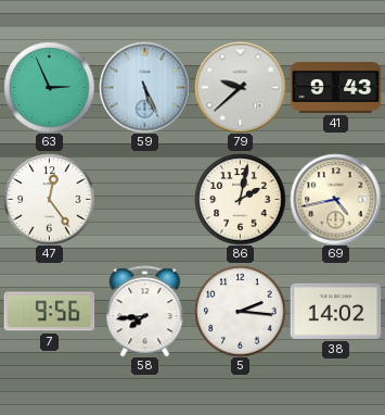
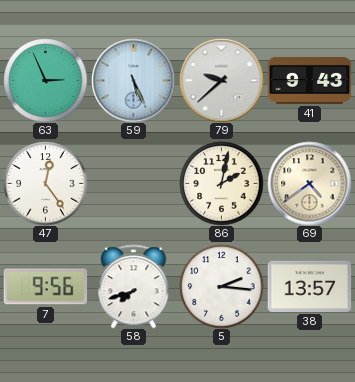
69: 4:43 -> 4:39
58: 7:44 -> 7:42
38: 14:02 -> 13:57
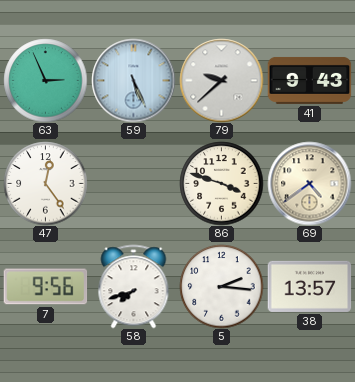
86: 2:02 -> 3:48
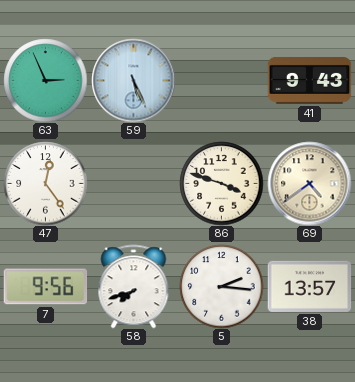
79: 9:38 -> none
